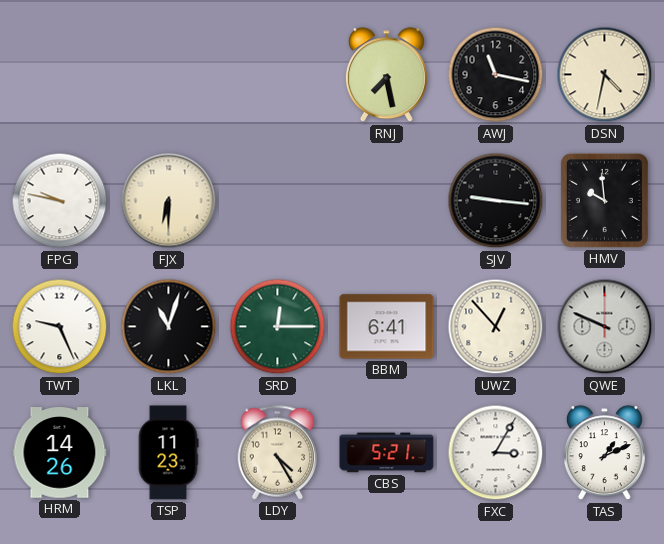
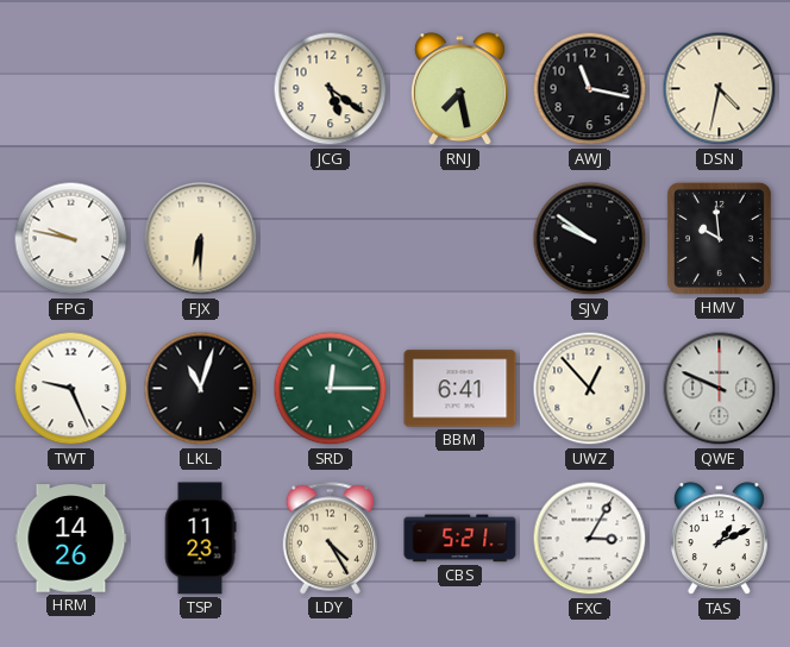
JCG: none -> 5:21
SJV: 9:16 -> 9:51
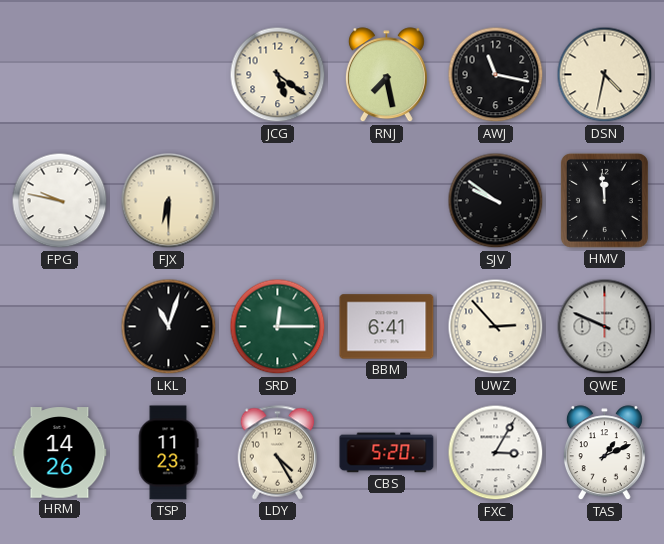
HMV: 9:59 -> 11:59
TWT: 9:26 -> none
UWZ: 12:53 -> 2:53
CBS: 5:21 -> 5:20
